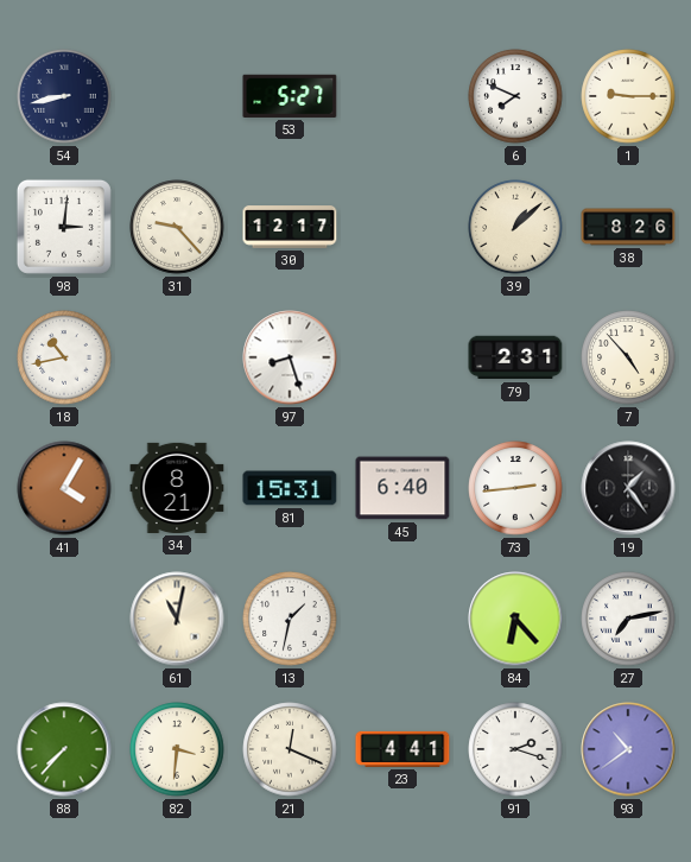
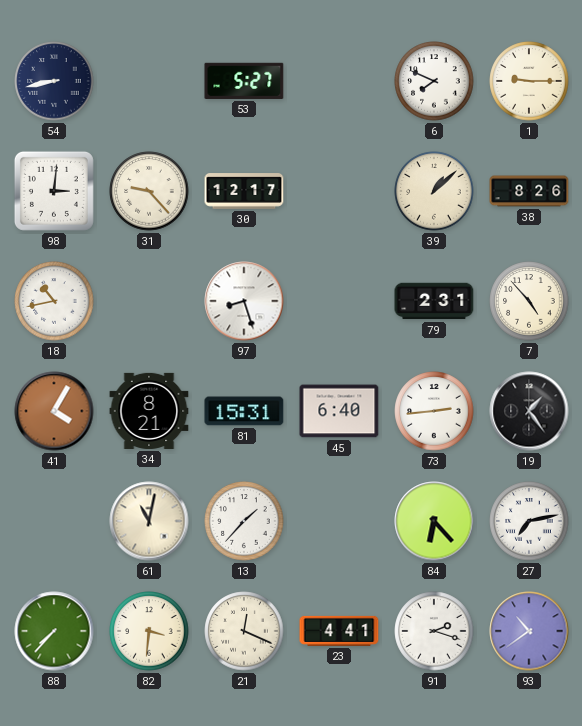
13: 1:32 -> 1:37
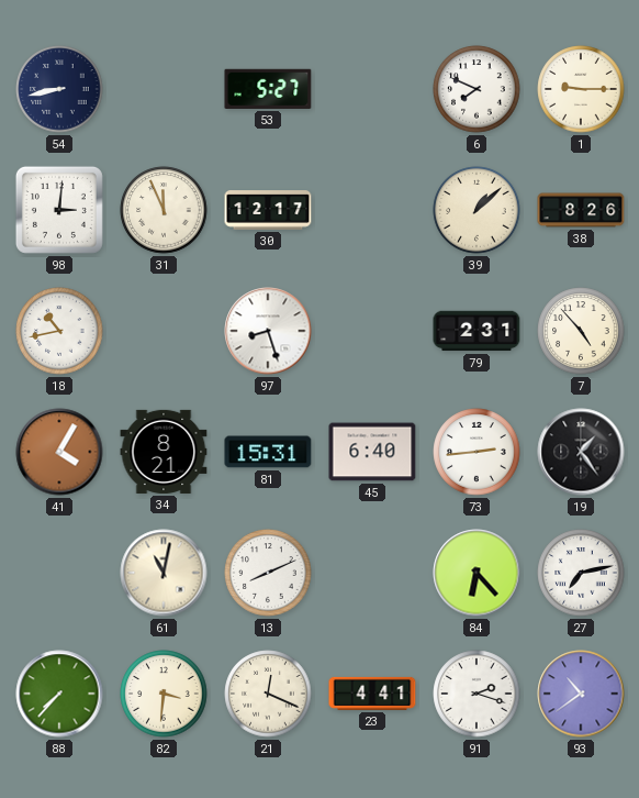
31: 9:23 -> 11:56
13: 1:37 -> 8:11
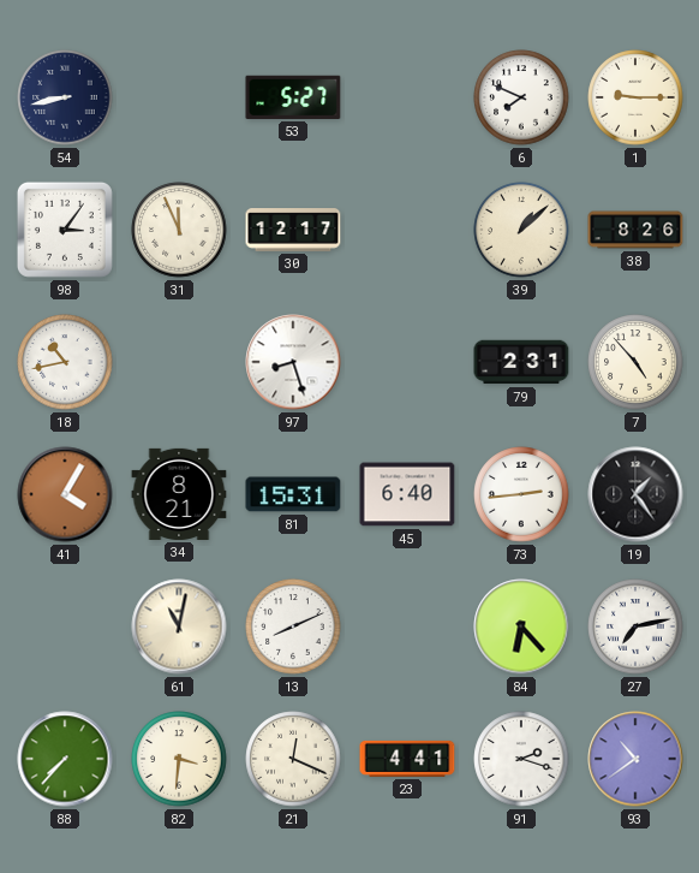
98: 3:01 -> 3:06
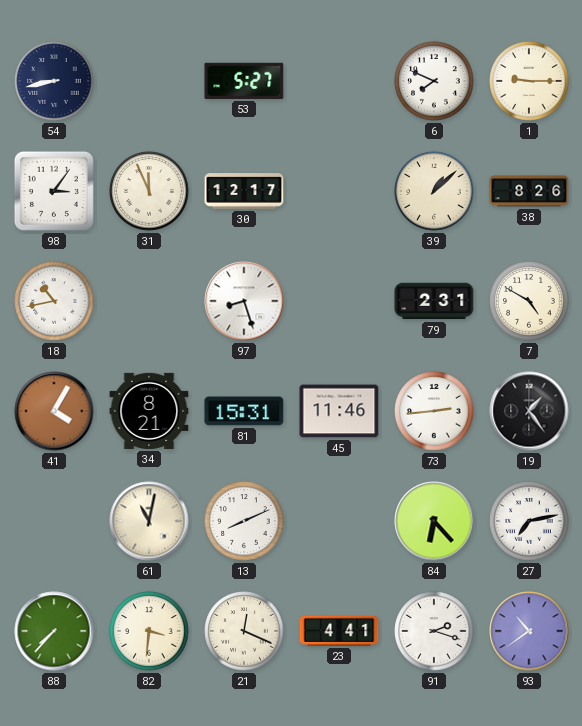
7: 4:53 -> 4:50
45: 6:40 -> 11:46
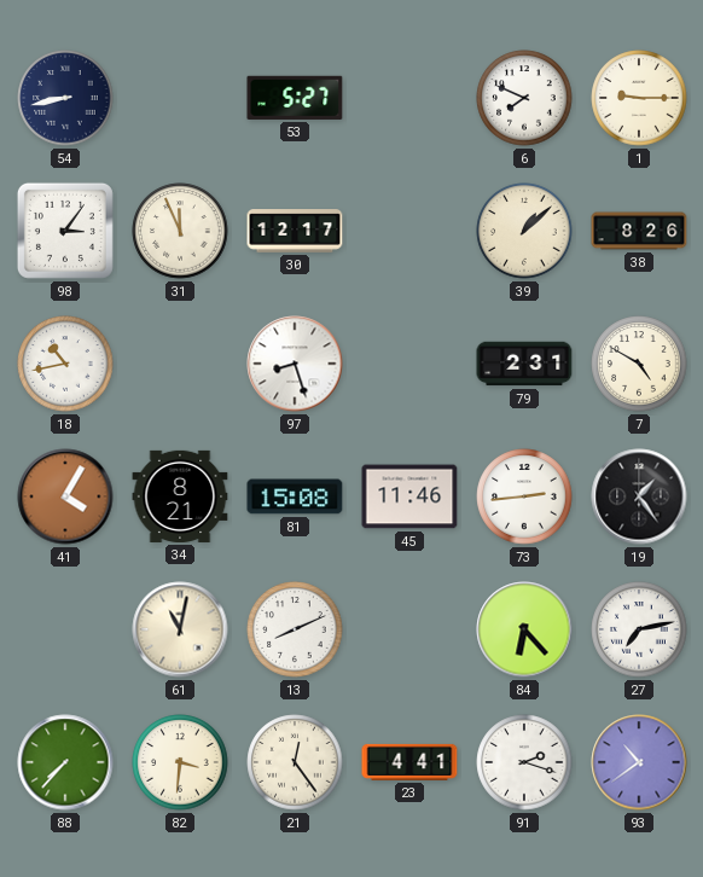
81: 15:31 -> 15:08
21: 12:19 -> 12:24
